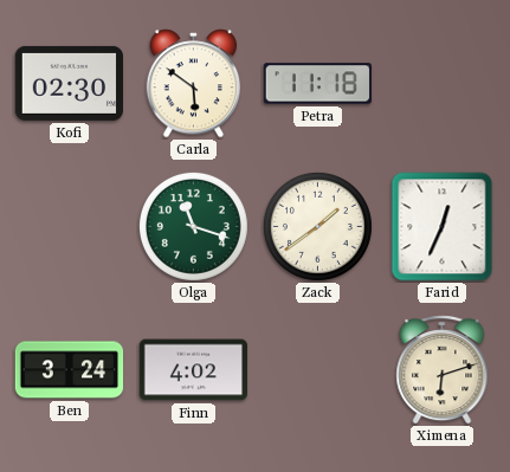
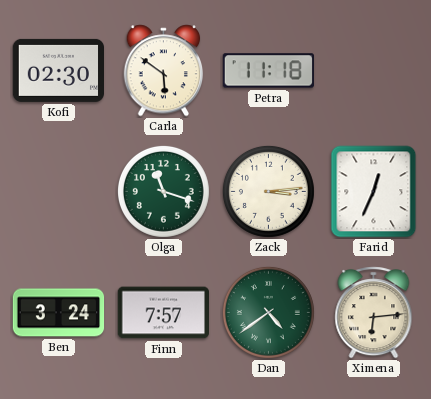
Zack: 1:39 -> 3:14
Finn: 4:02 -> 7:57
Dan: none -> 4:39
Ximena: 6:12 -> 6:14
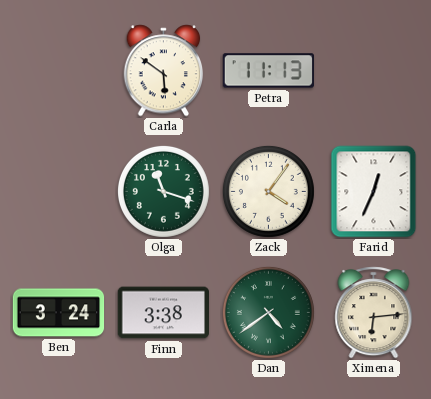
Kofi: 02:30 -> none
Petra: 11:18 -> 11:13
Zack: 3:14 -> 4:06
Finn: 7:57 -> 3:38
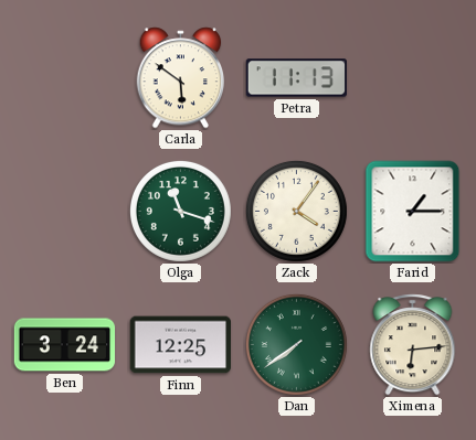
Farid: 12:34 -> 1:15
Finn: 3:38 -> 12:25
Dan: 4:39 -> 7:39
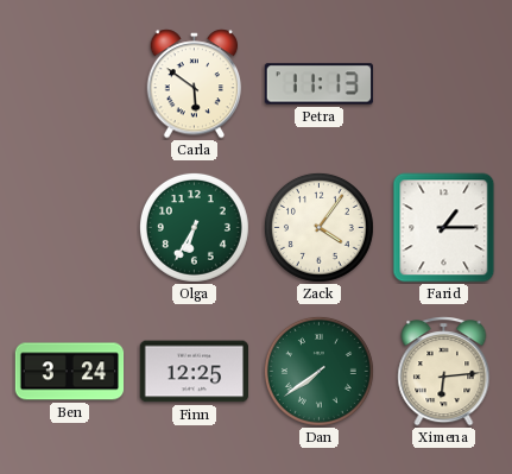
Olga: 11:18 -> 6:35
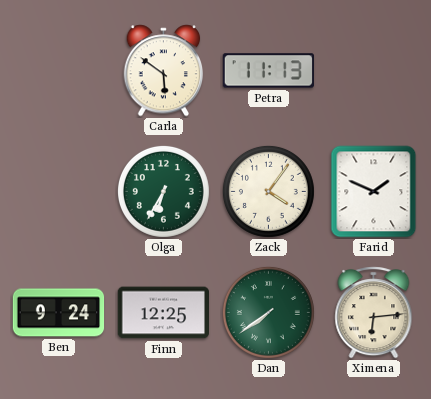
Farid: 1:15 -> 1:49
Ben: 3:24 -> 9:24
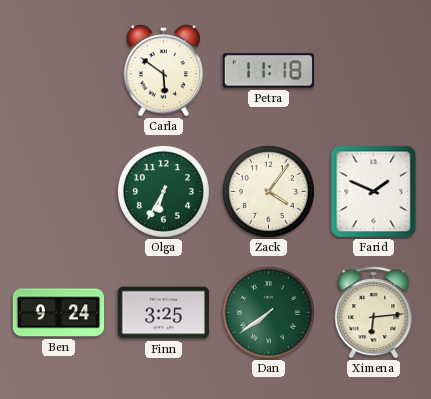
Petra: 11:13 -> 11:18
Finn: 12:25 -> 3:25
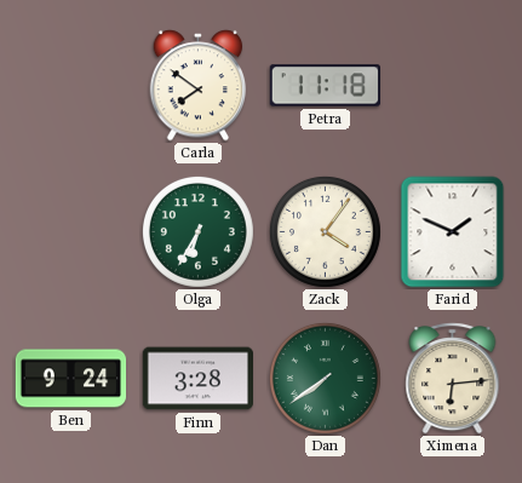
Carla: 5:51 -> 7:51
Finn: 3:25 -> 3:28
